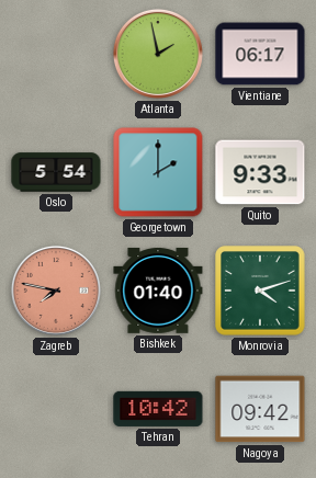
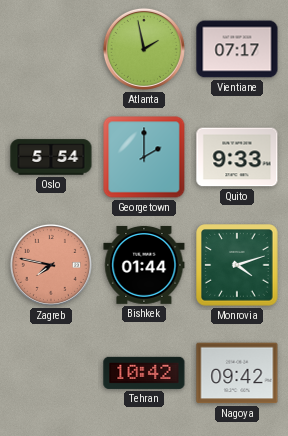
Vientiane: 06:17 -> 07:17
Bishkek: 01:40 -> 01:44
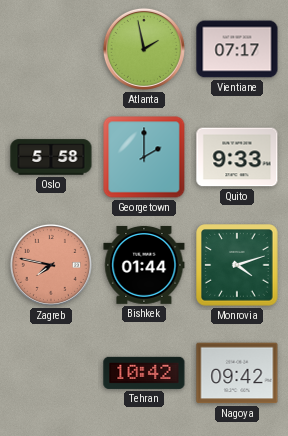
Oslo: 5:54 -> 5:58
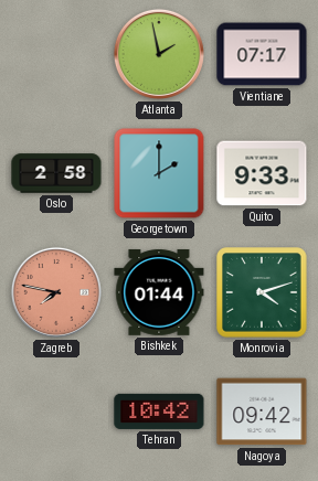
Oslo: 5:58 -> 2:58
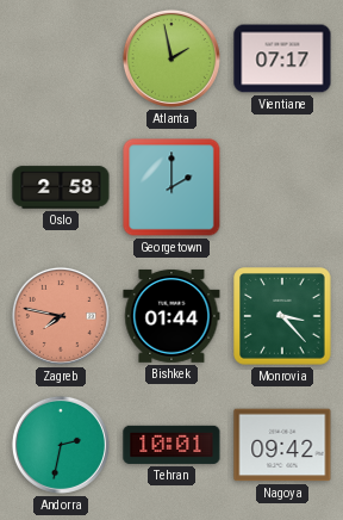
Quito: 9:33 -> none
Monrovia: 4:12 -> 3:23
Andorra: none -> 2:32
Tehran: 10:42 -> 10:01
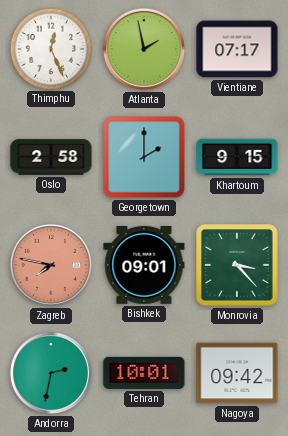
Thimphu: none -> 12:26
Khartoum: none -> 9:15
Bishkek: 01:44 -> 09:01
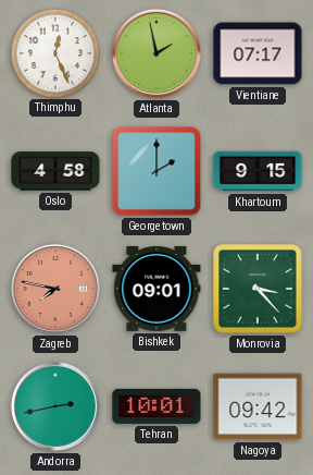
Oslo: 2:58 -> 4:58
Andorra: 2:32 -> 2:43
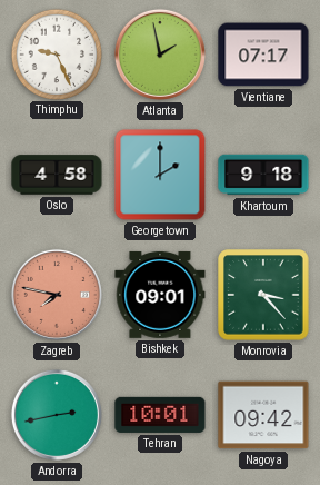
Thimphu: 12:26 -> 9:26
Khartoum: 9:15 -> 9:18
